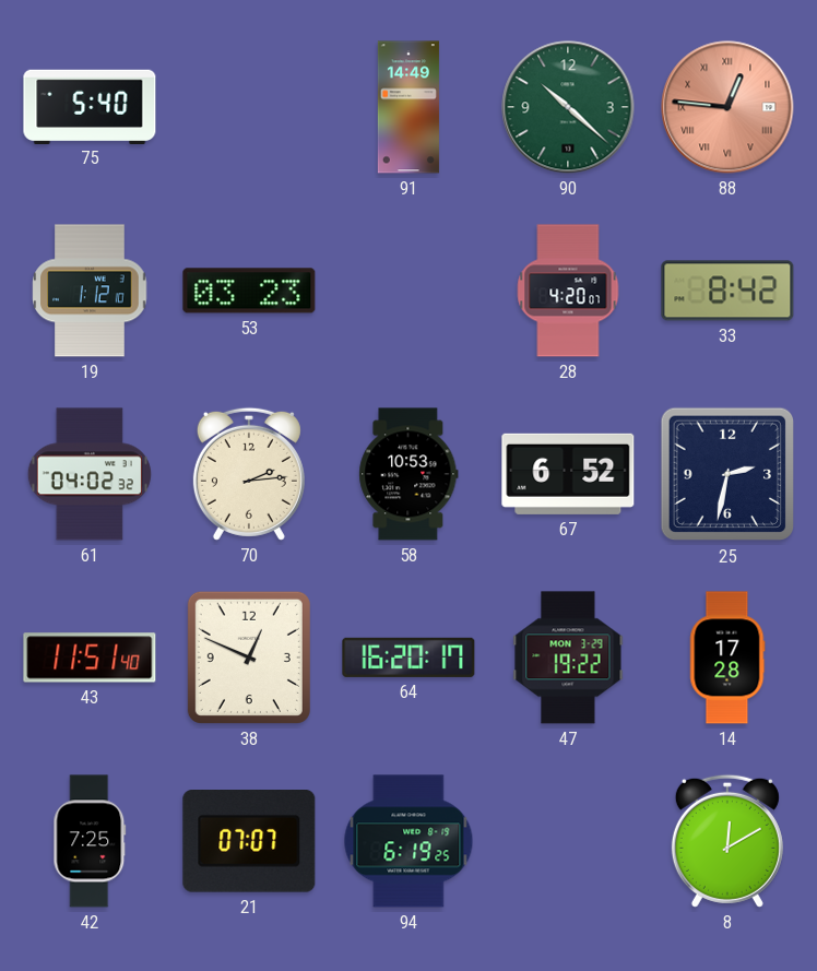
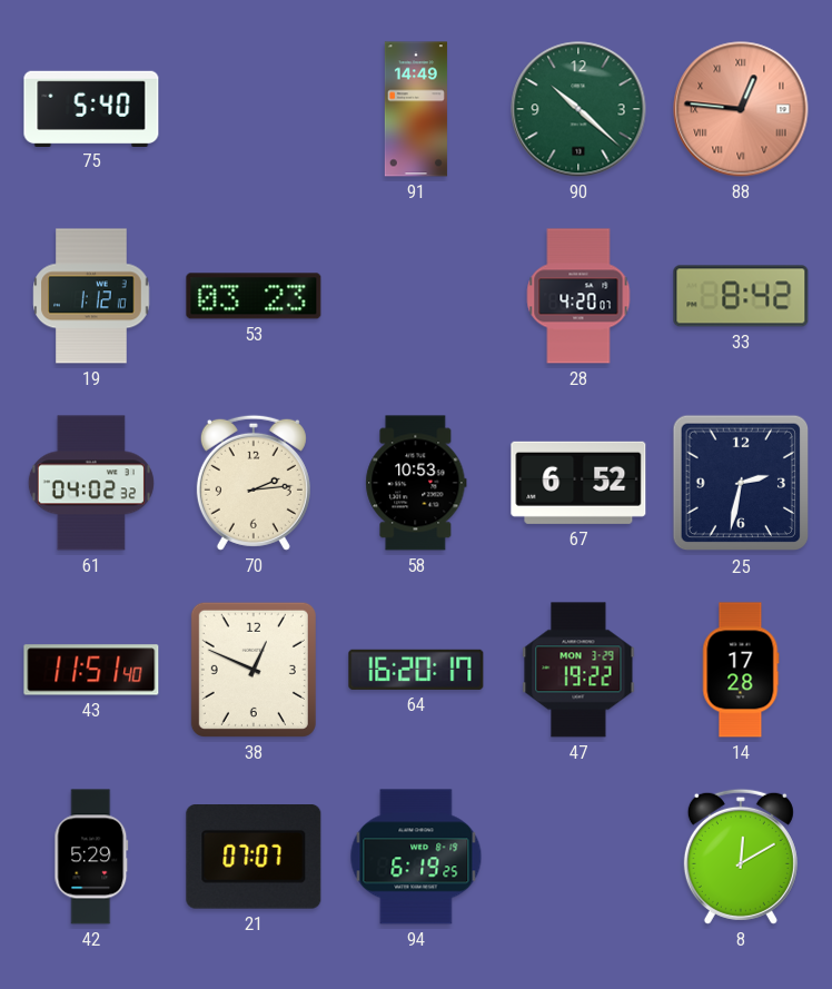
42: 7:25 -> 5:29
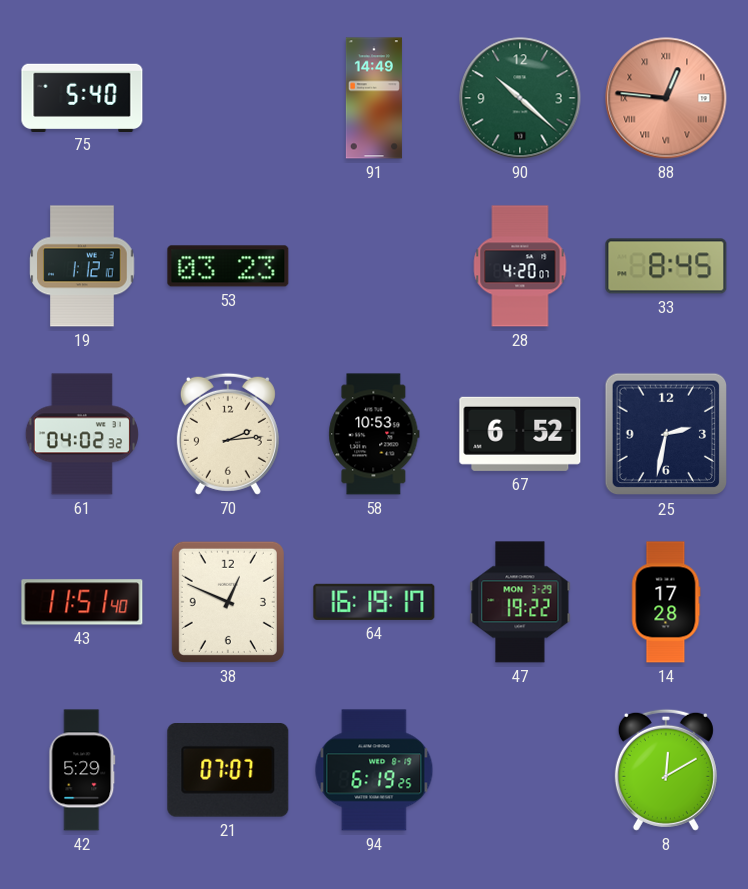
33: 8:42 -> 8:45
64: 16:20 -> 16:19
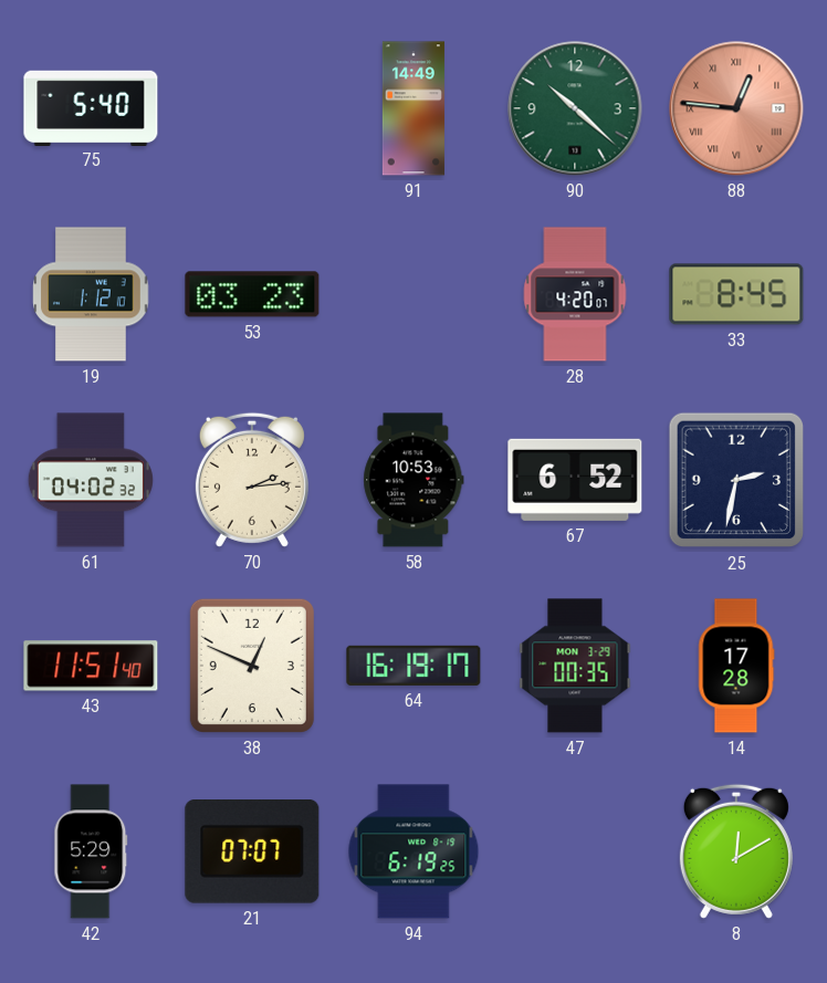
47: 19:22 -> 00:35
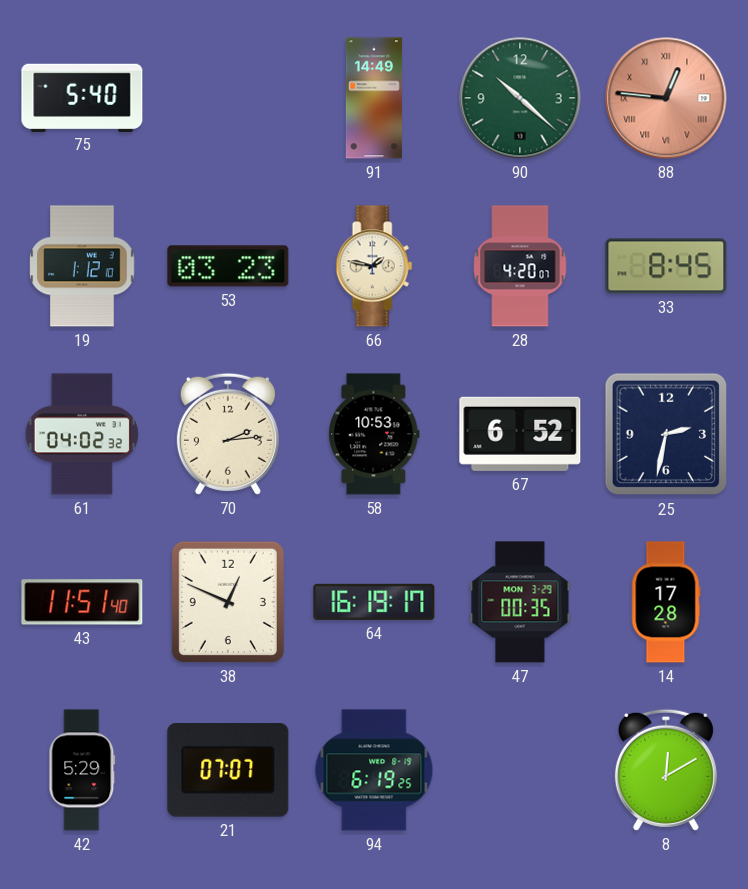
66: none -> 1:47
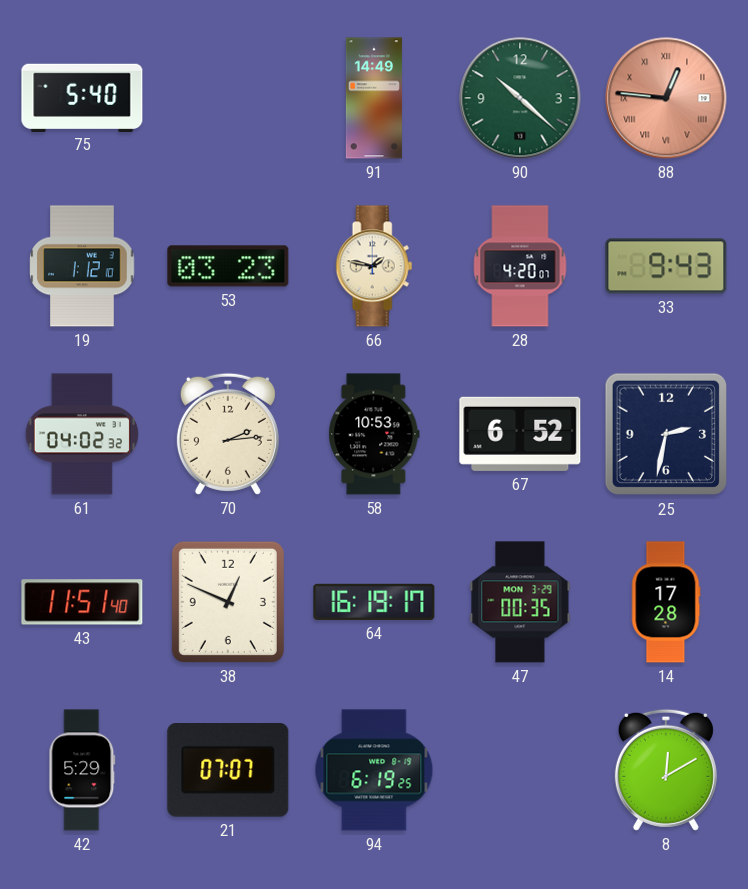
33: 8:45 -> 9:43
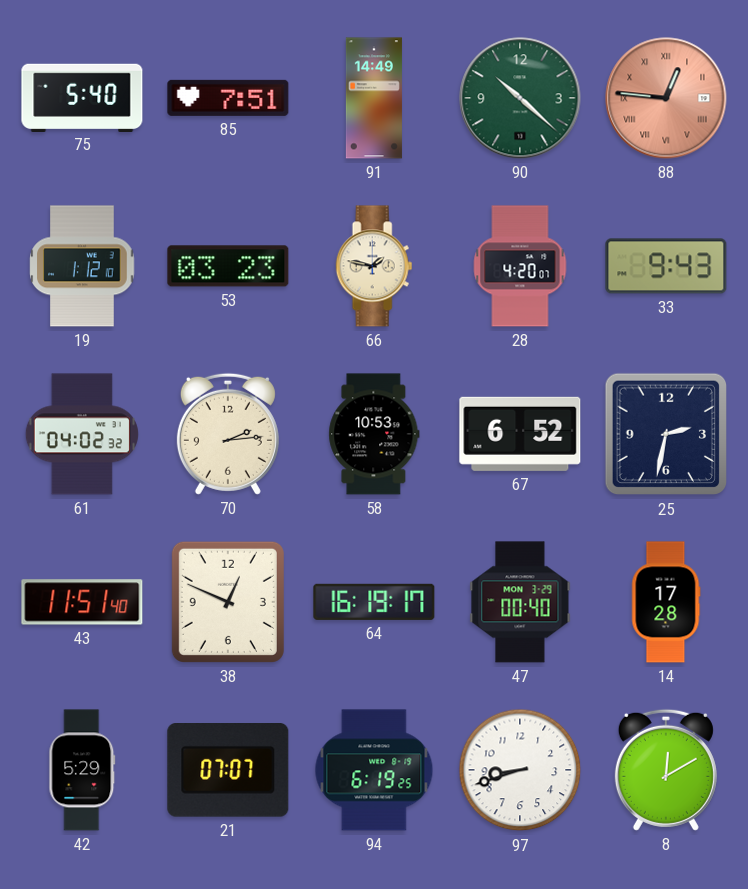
85: none -> 7:51
47: 00:35 -> 00:40
97: none -> 8:42
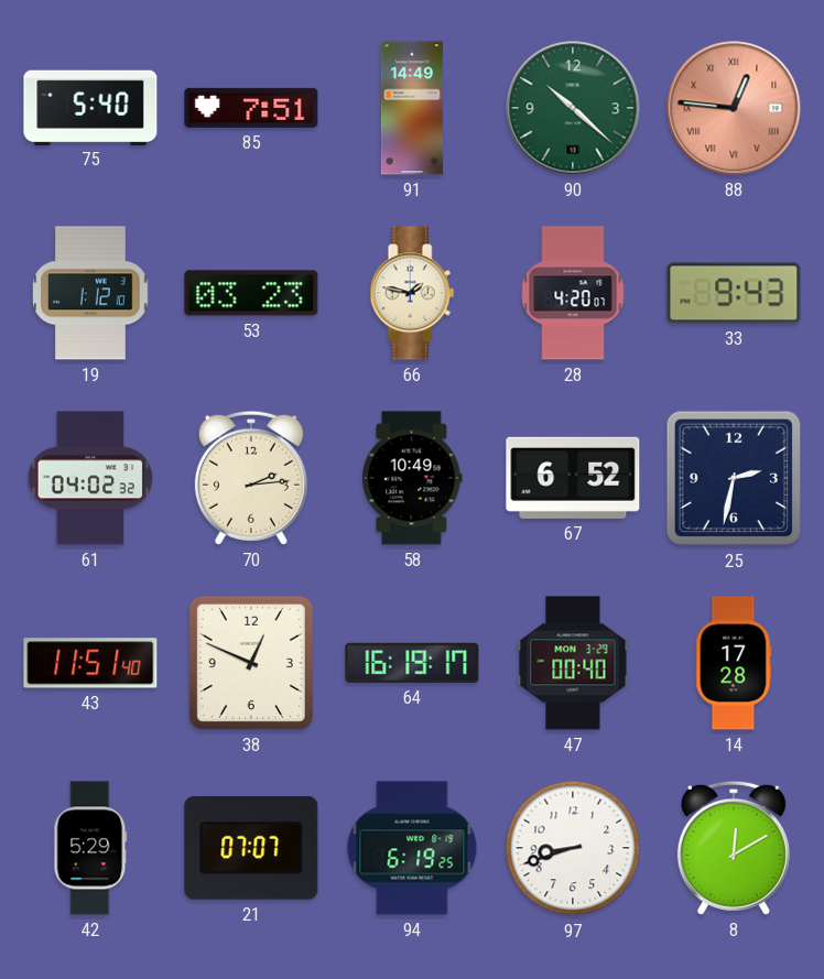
58: 10:53 -> 10:49
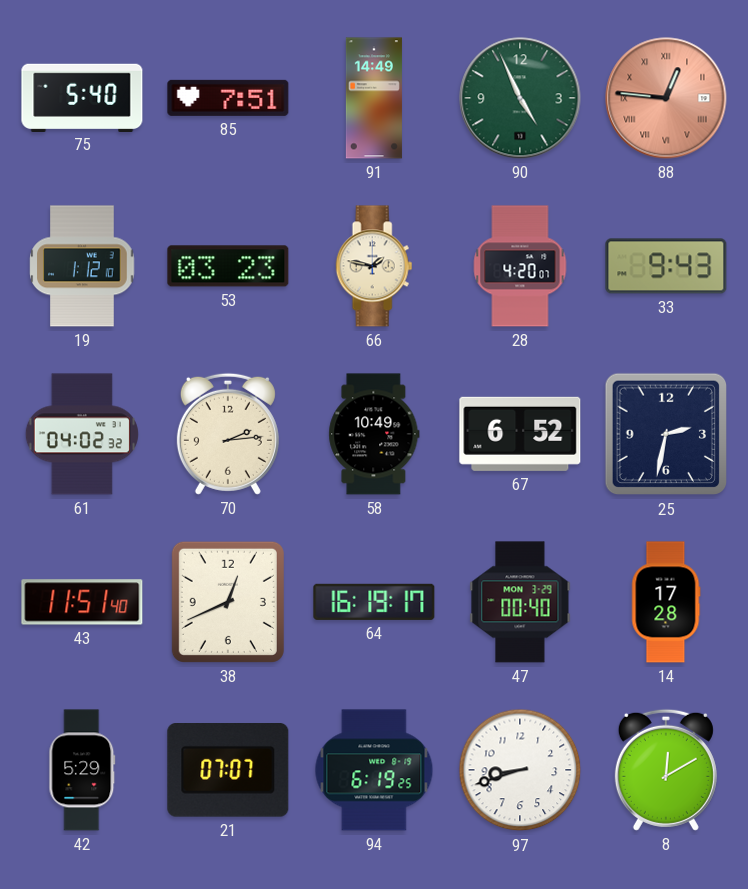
90: 10:22 -> 4:56
38: 12:49 -> 12:41
